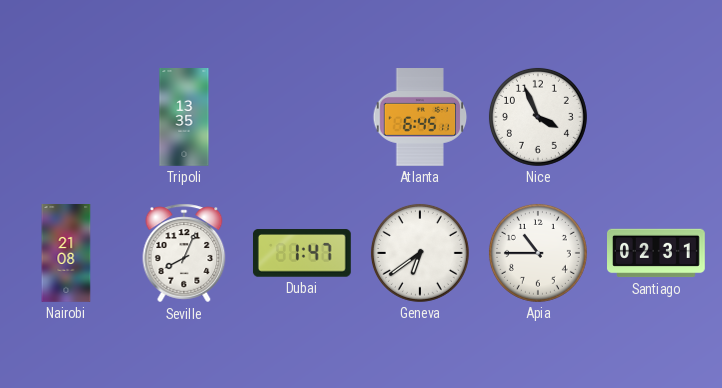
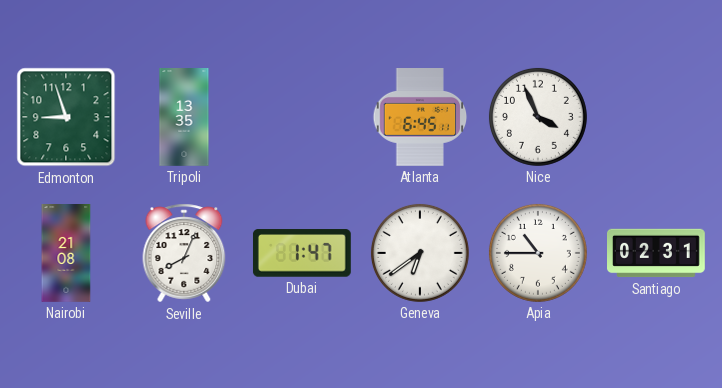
Edmonton: none -> 8:57
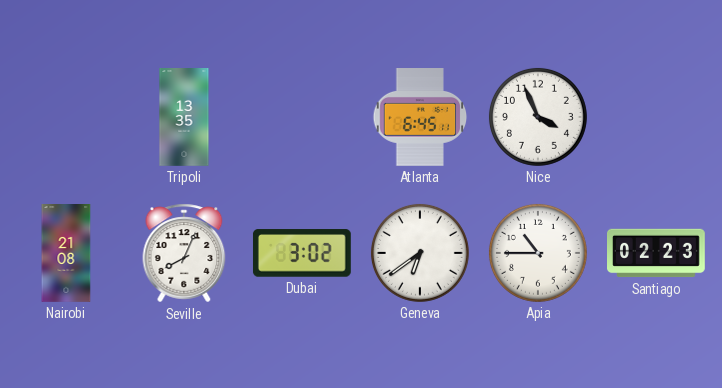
Edmonton: 8:57 -> none
Dubai: 1:47 -> 3:02
Santiago: 02:31 -> 02:23
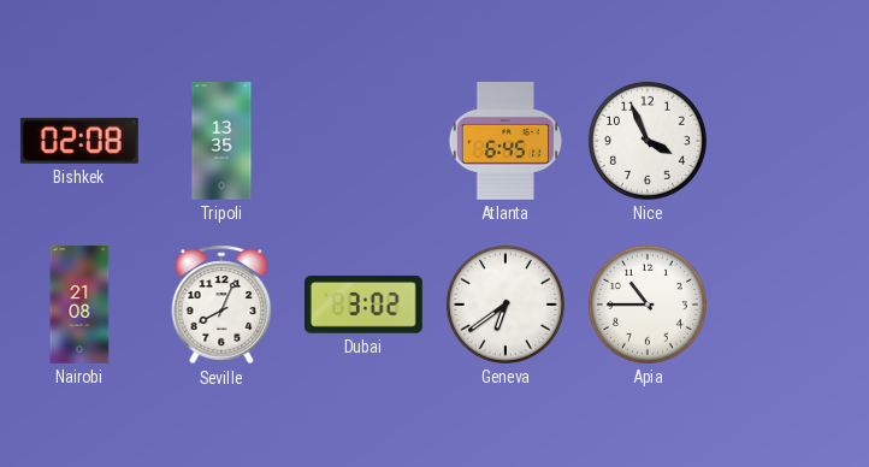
Bishkek: none -> 02:08
Santiago: 02:23 -> none
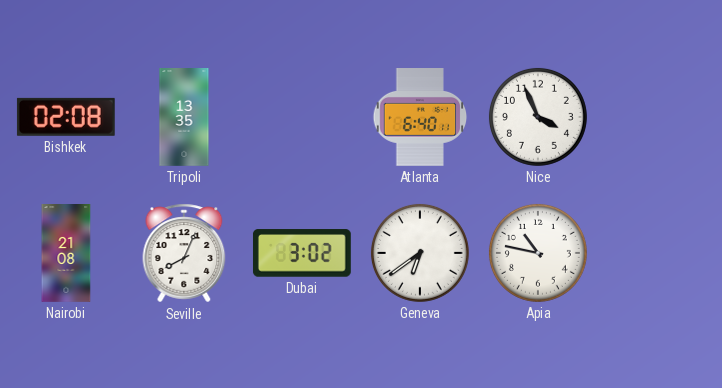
Atlanta: 6:45 -> 6:40
Apia: 10:45 -> 10:47
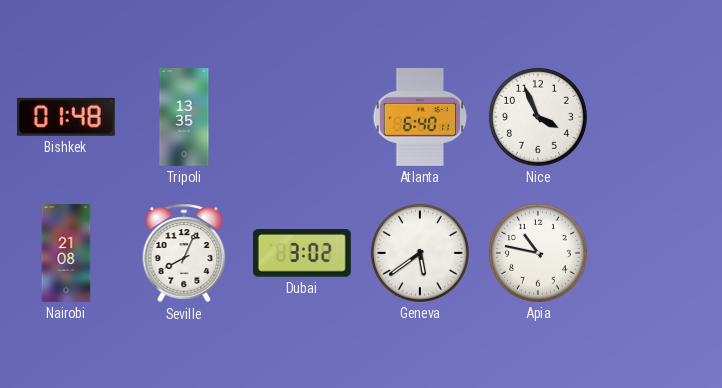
Bishkek: 02:08 -> 01:48
Geneva: 6:39 -> 5:39
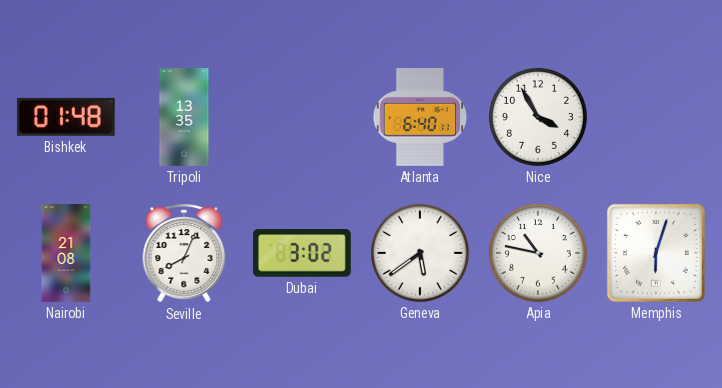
Nice: 3:56 -> 3:55
Memphis: none -> 6:03
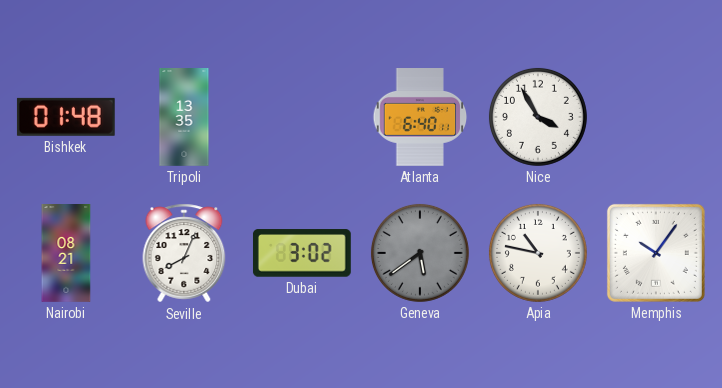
Nairobi: 21:08 -> 08:21
Geneva dial: white -> grey
Memphis: 6:03 -> 10:06
